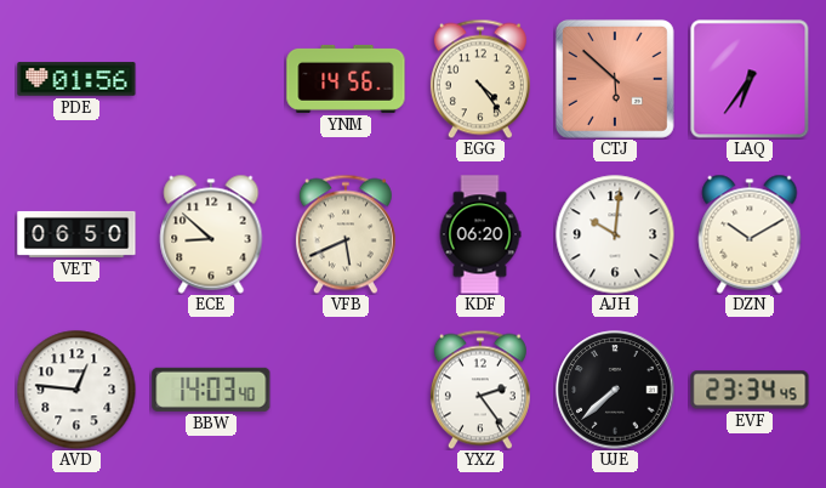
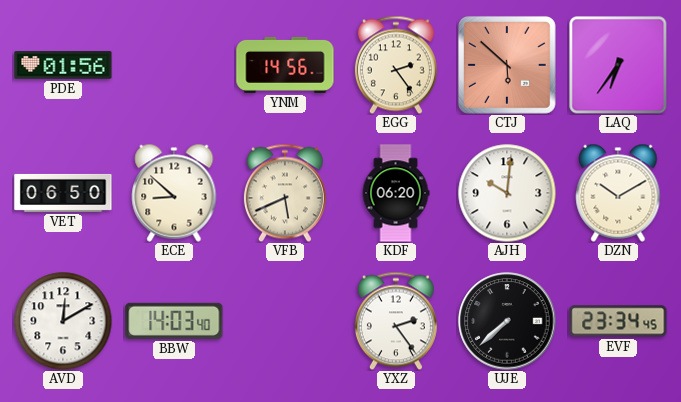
EGG: 4:24 -> 2:24
AVD: 12:46 -> 12:10
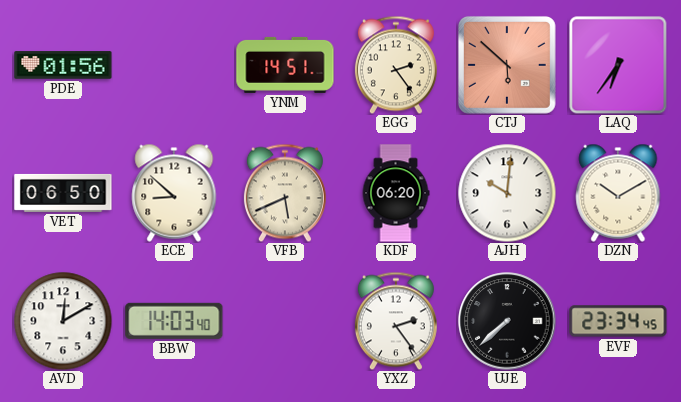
YNM: 14:56 -> 14:51
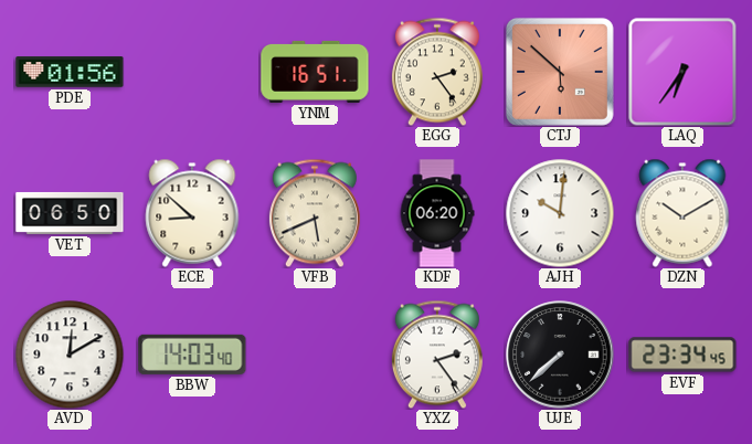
YNM: 14:51 -> 16:51
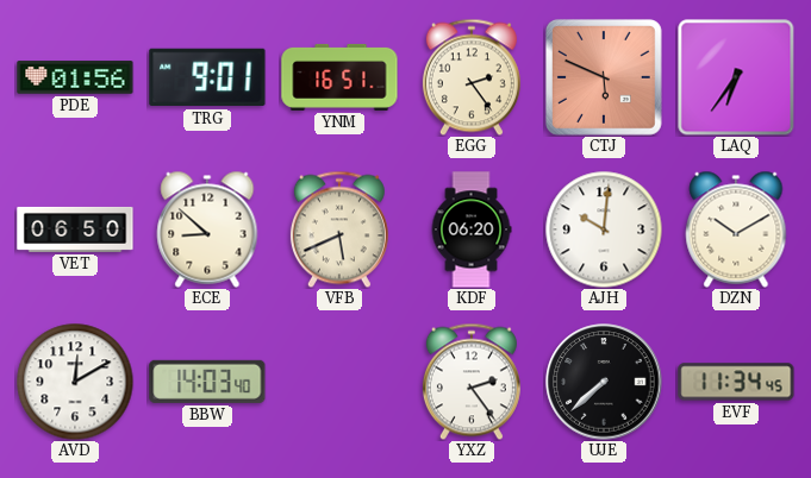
TRG: none -> 9:01
CTJ: 5:52 -> 5:49
EVF: 23:34 -> 11:34
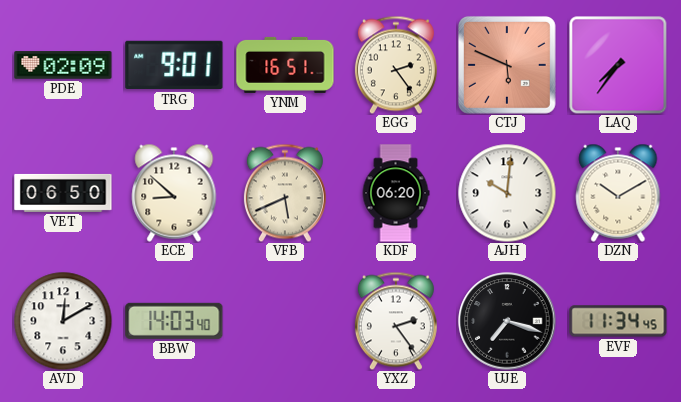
PDE: 01:56 -> 02:09
LAQ: 6:36 -> 7:36
UJE: 7:38 -> 7:18
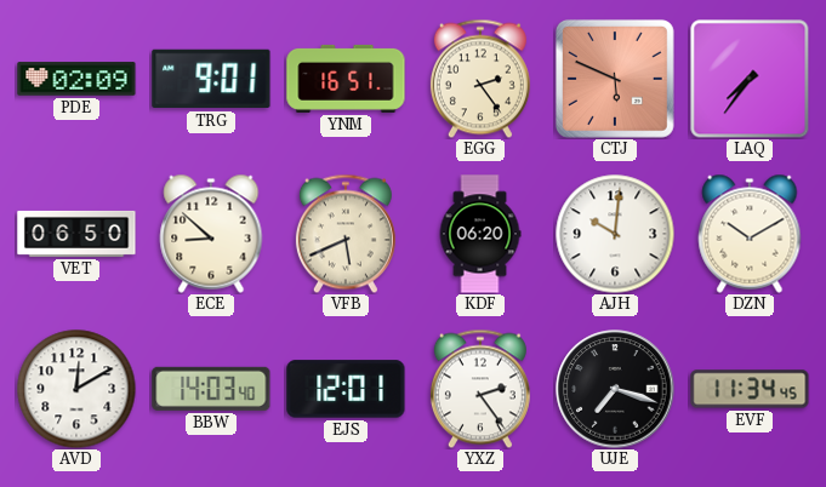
EJS: none -> 12:01
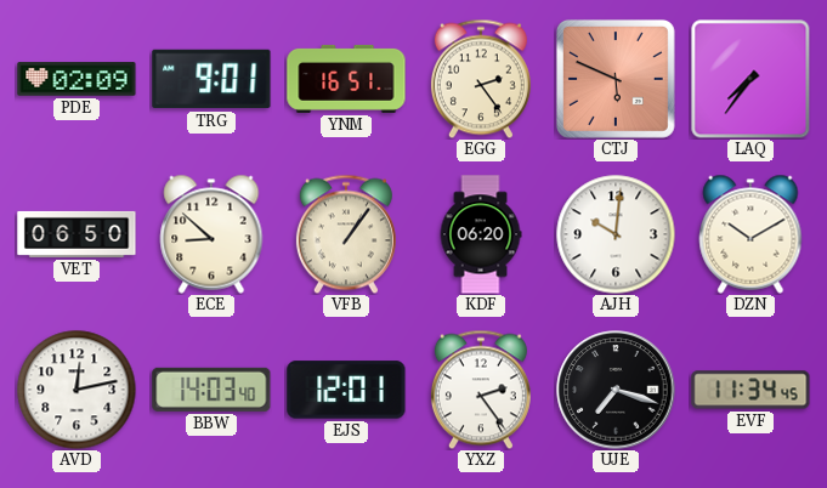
VFB: 5:41 -> 1:06
AVD: 12:10 -> 12:13
